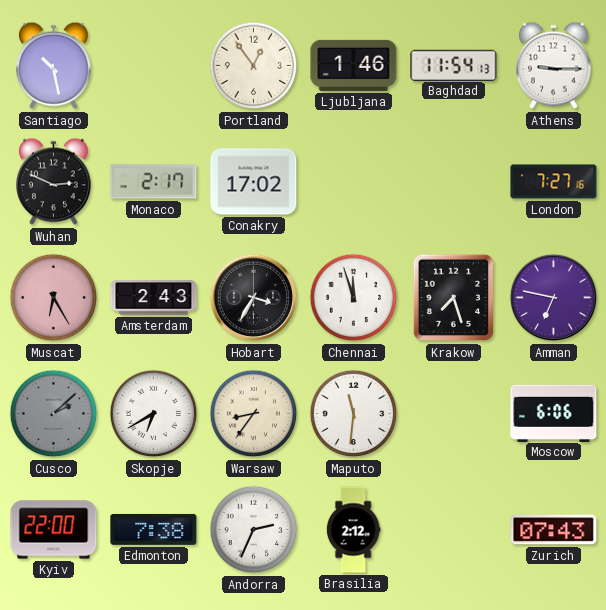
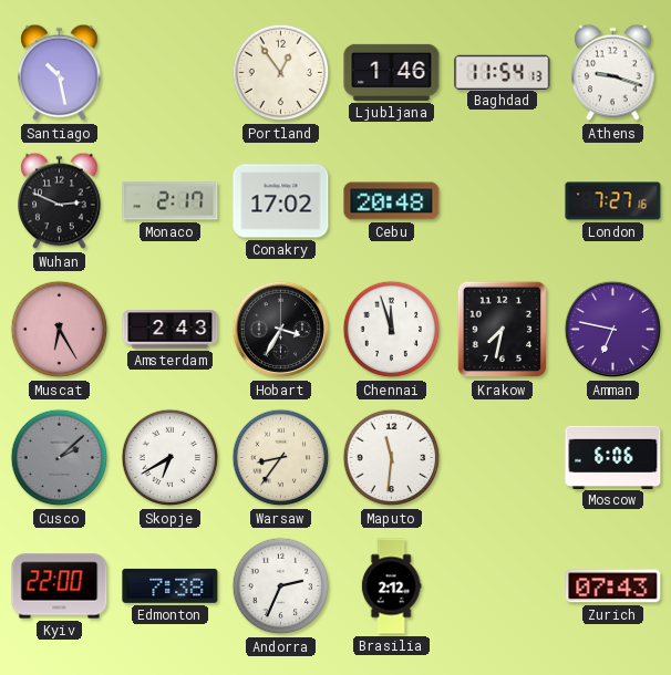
Athens: 9:15 -> 9:18
Cebu: none -> 20:48
Krakow: 7:27 -> 7:32
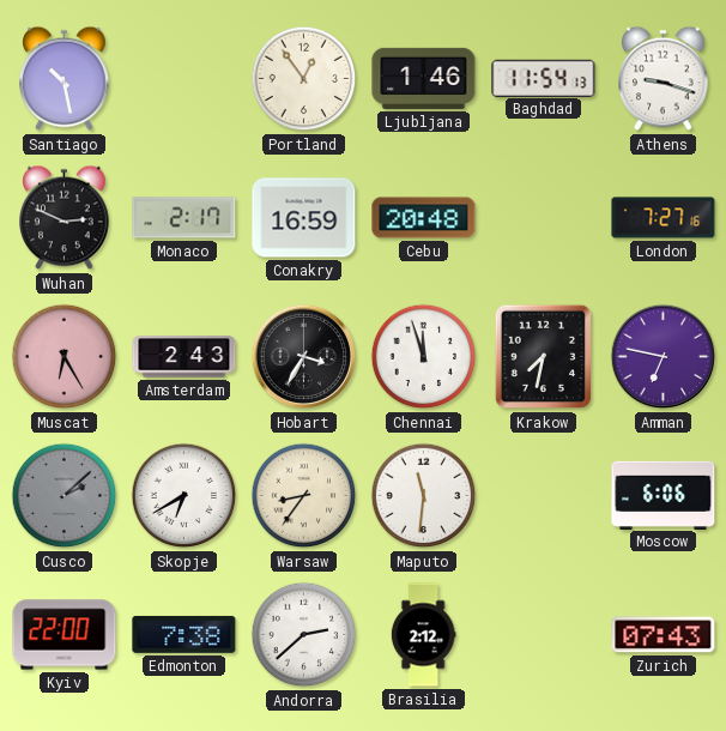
Conakry: 17:02 -> 16:59
Andorra: 2:34 -> 2:38
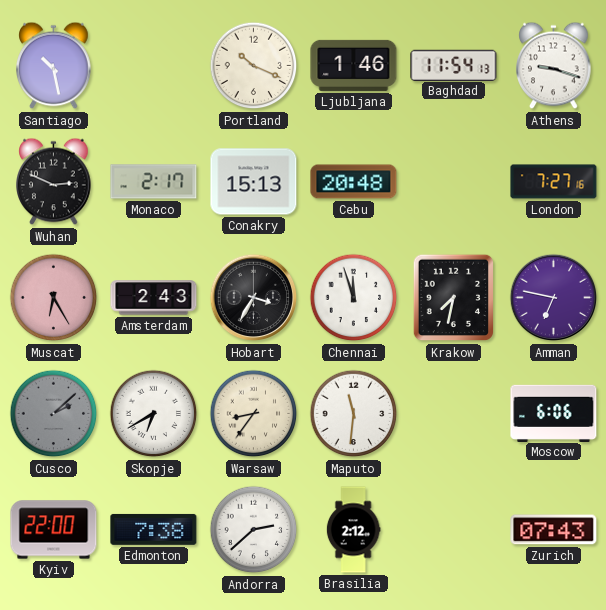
Portland: 12:54 -> 10:19
Conakry: 16:59 -> 15:13
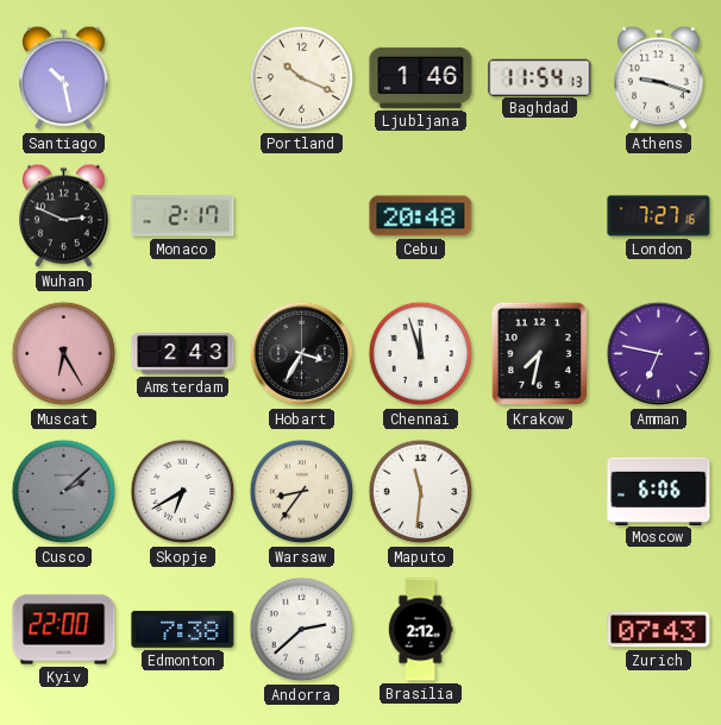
Conakry: 15:13 -> none
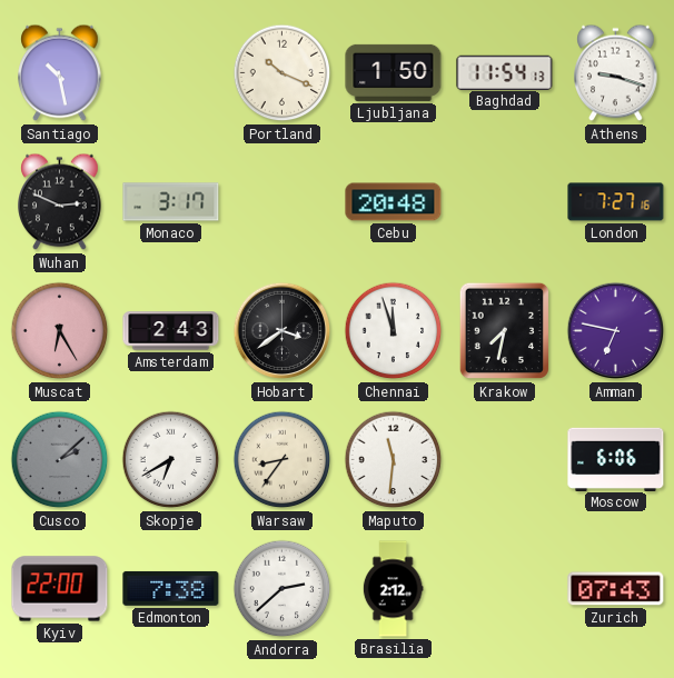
Ljubljana: 1:46 -> 1:50
Monaco: 2:17 -> 3:17
Hobart: 3:35 -> 3:39
